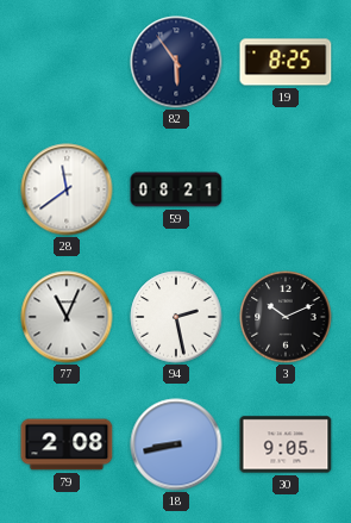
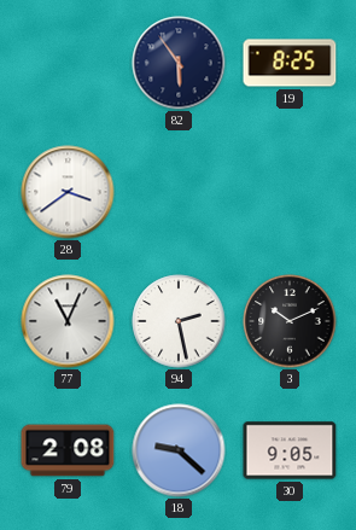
28: 11:39 -> 3:39
59: 08:21 -> none
18: 8:43 -> 9:22
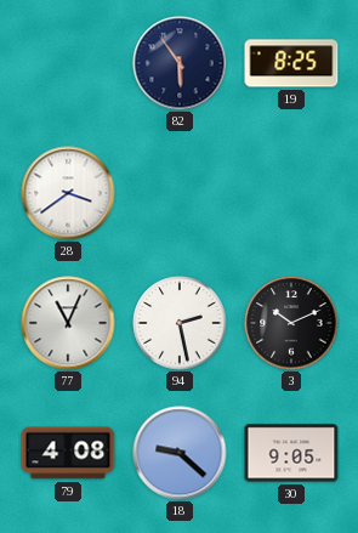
79: 2:08 -> 4:08
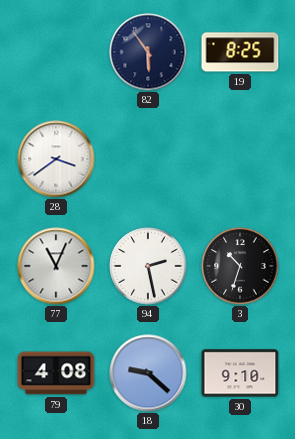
3: 10:11 -> 10:33
30: 9:05 -> 9:10
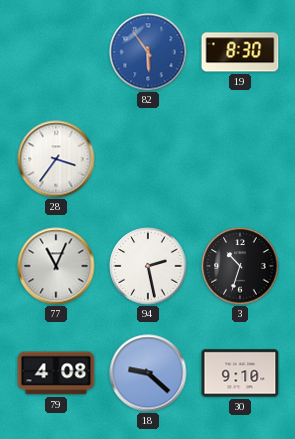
82 dial: navy -> blue
19: 8:25 -> 8:30
28: 3:39 -> 3:36
